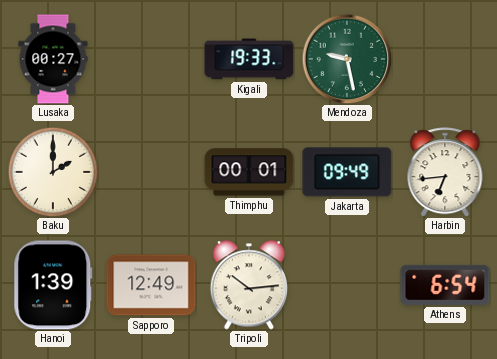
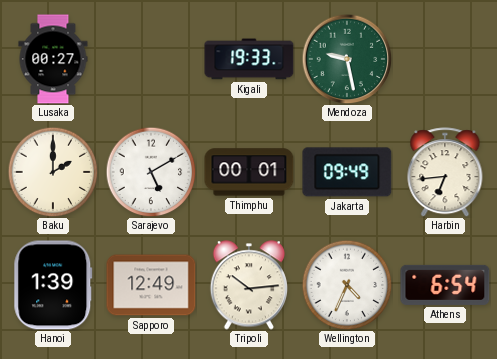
Sarajevo: none -> 5:10
Wellington: none -> 4:34
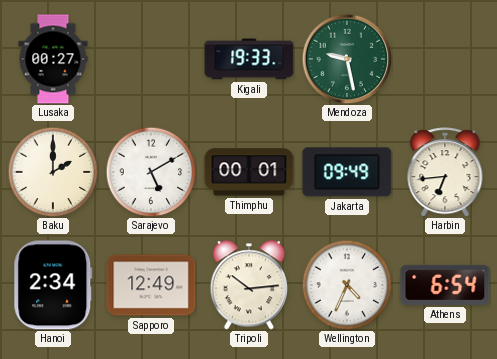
Hanoi: 1:39 -> 2:34
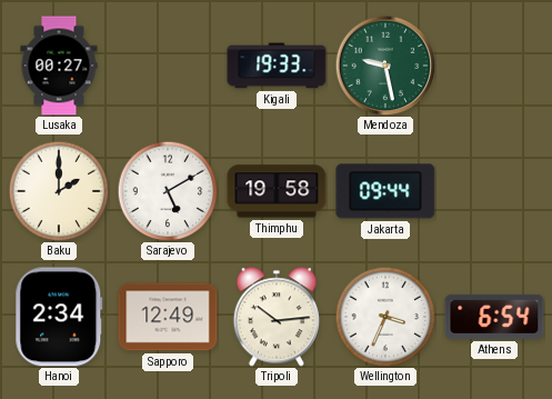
Thimphu: 00:01 -> 19:58
Jakarta: 09:49 -> 09:44
Harbin: 6:44 -> none
Wellington: 4:34 -> 3:34
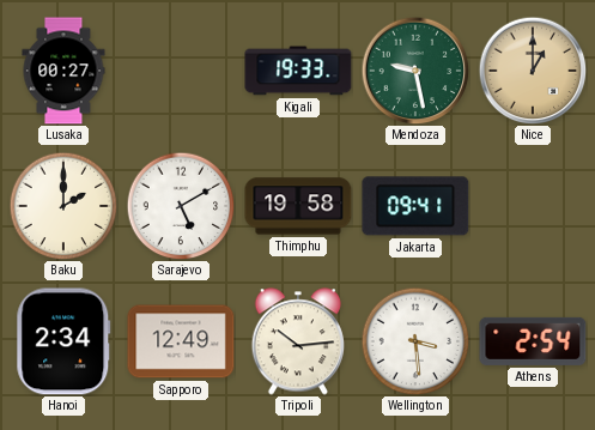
Nice: none -> 1:00
Jakarta: 09:44 -> 09:41
Wellington: 3:34 -> 3:29
Athens: 6:54 -> 2:54
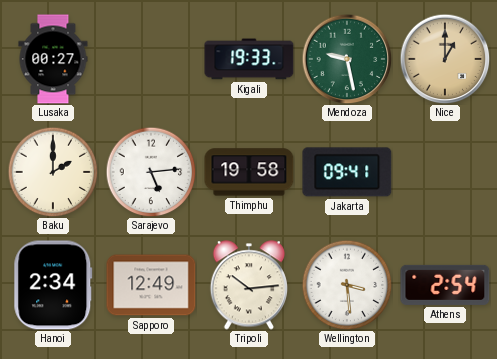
Sarajevo: 5:10 -> 5:14
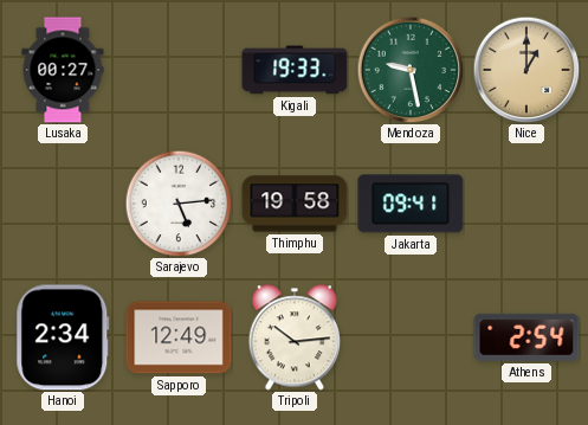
Baku: 2:00 -> none
Wellington: 3:29 -> none
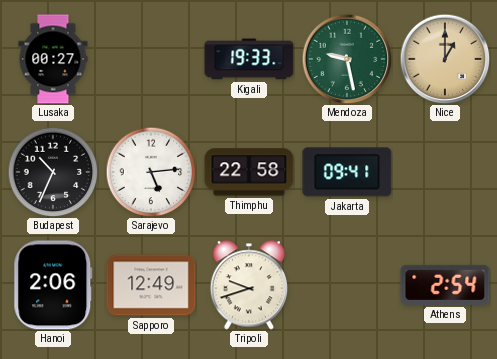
Budapest: none -> 10:34
Thimphu: 19:58 -> 22:58
Hanoi: 2:34 -> 2:06
Tripoli: 10:14 -> 9:42
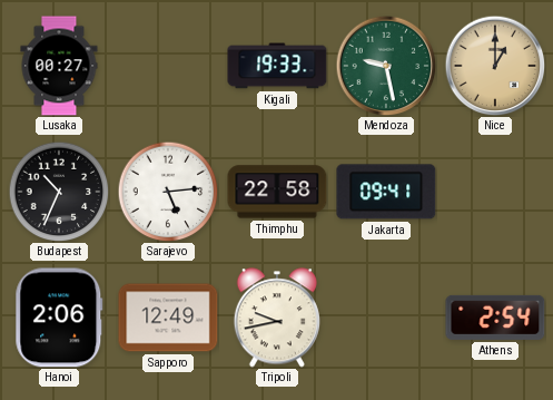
Tripoli: 9:42 -> 9:43
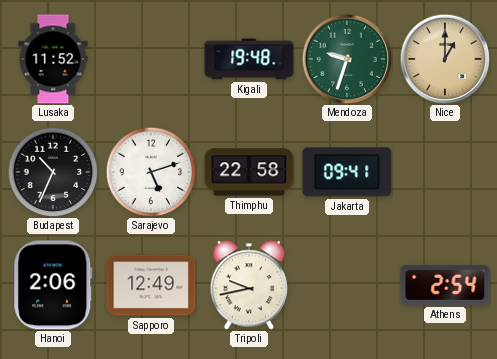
Lusaka: 00:27 -> 11:52
Kigali: 19:33 -> 19:48
Mendoza: 9:28 -> 9:33
Sarajevo: 5:14 -> 5:12
